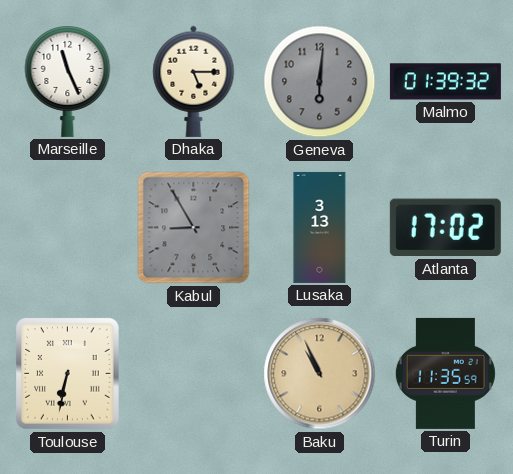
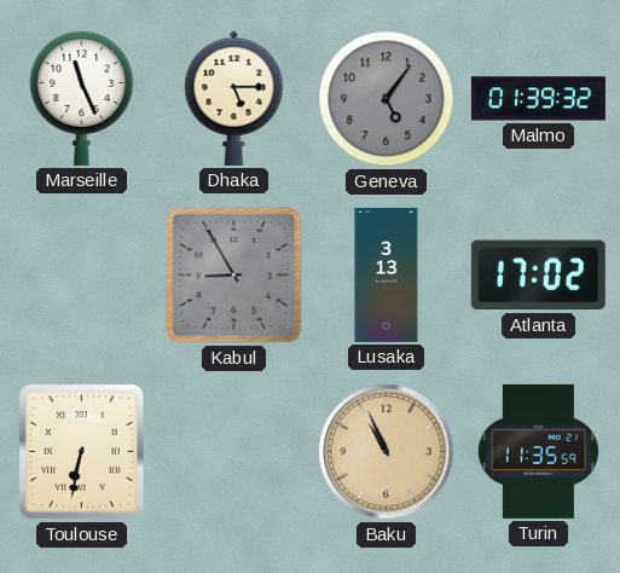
Geneva: 6:01 -> 5:06
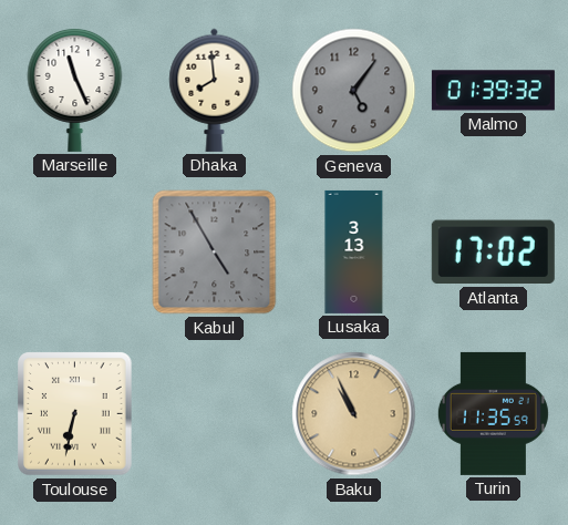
Dhaka: 5:15 -> 7:59
Kabul: 8:55 -> 4:55
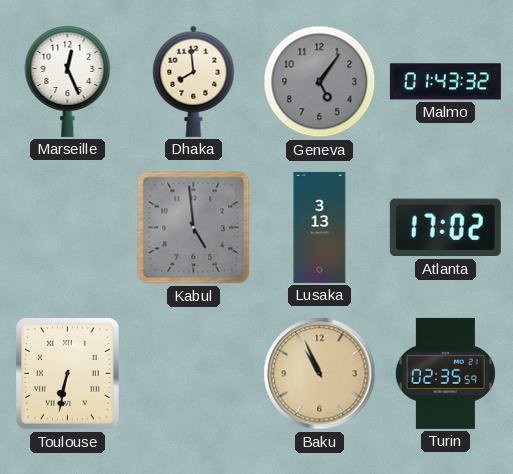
Marseille: 11:26 -> 12:26
Malmo: 01:39 -> 01:43
Kabul: 4:55 -> 4:59
Turin: 11:35 -> 02:35
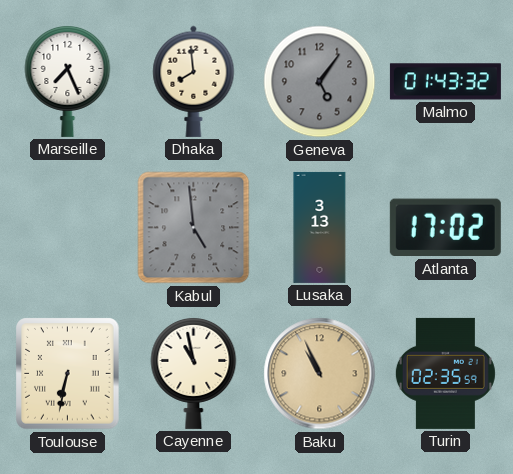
Marseille: 12:26 -> 7:26
Cayenne: none -> 10:58
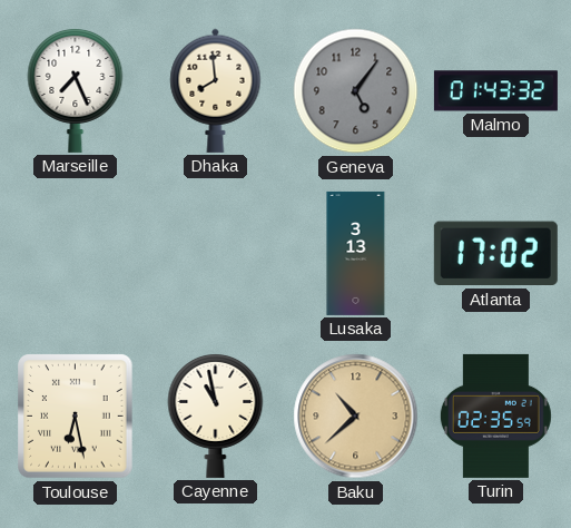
Kabul: 4:59 -> none
Toulouse: 6:32 -> 6:28
Baku: 10:56 -> 10:38
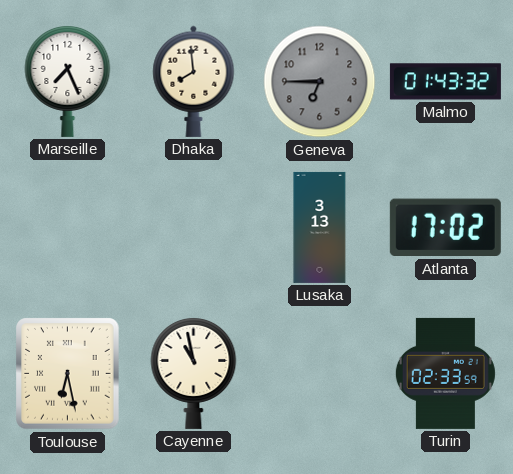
Geneva: 5:06 -> 6:45
Baku: 10:38 -> none
Turin: 02:35 -> 02:33
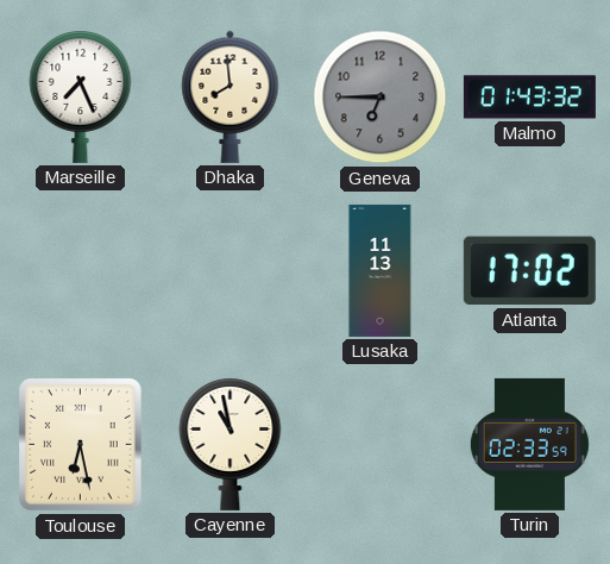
Lusaka: 3:13 -> 11:13
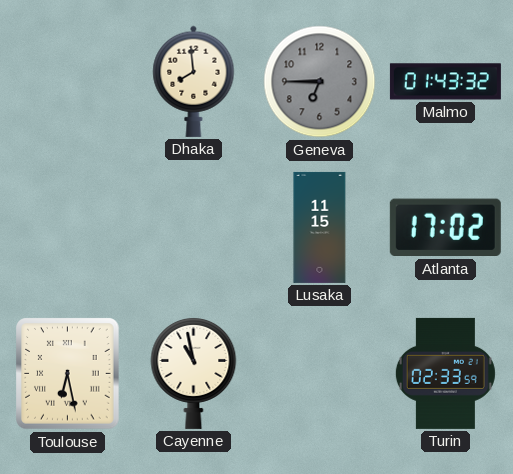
Marseille: 7:26 -> none
Lusaka: 11:13 -> 11:15
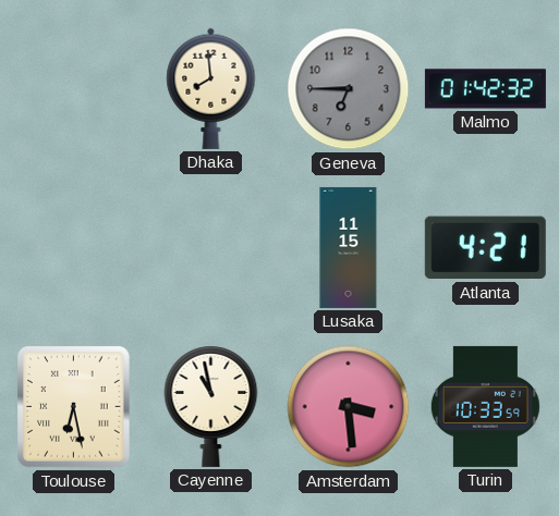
Malmo: 01:43 -> 01:42
Atlanta: 17:02 -> 4:21
Amsterdam: none -> 3:29
Turin: 02:33 -> 10:33
